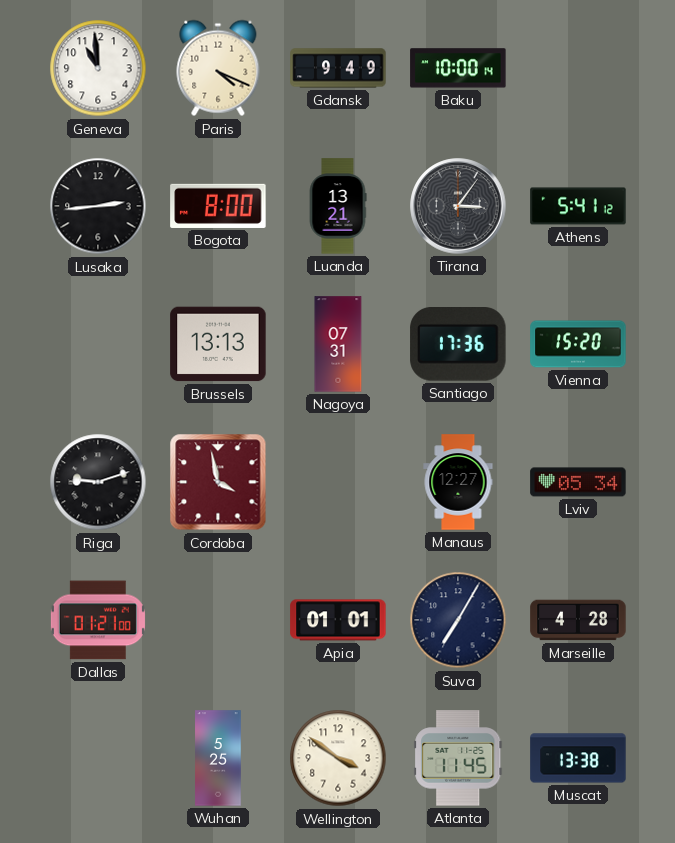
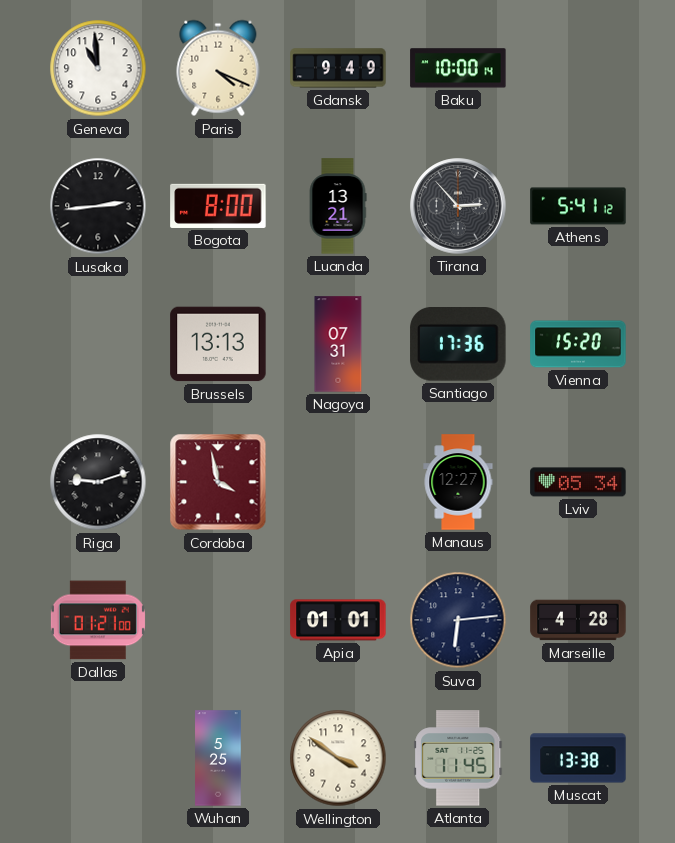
Tirana: 3:06 -> 2:53
Suva: 7:05 -> 6:14
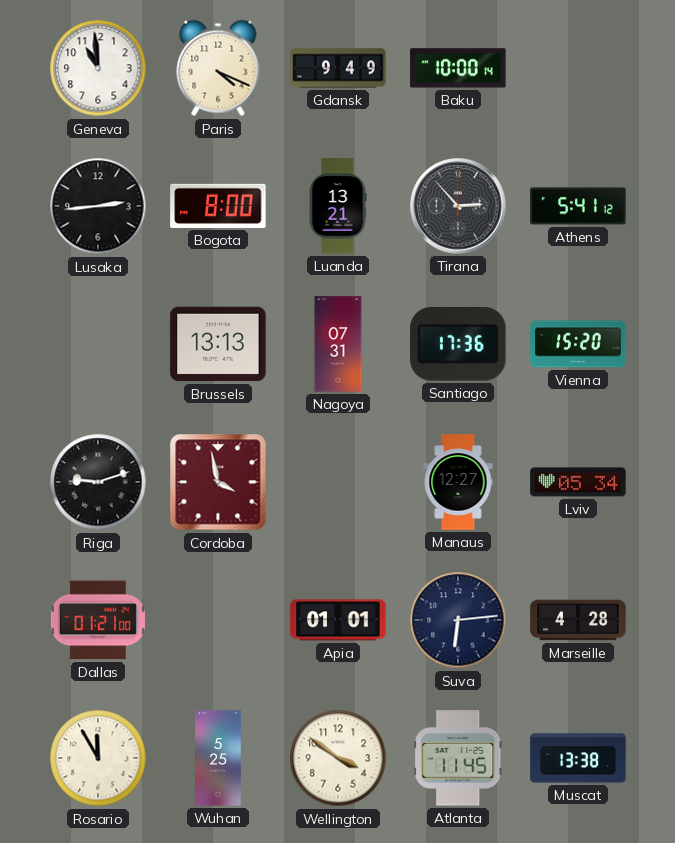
Rosario: none -> 11:55
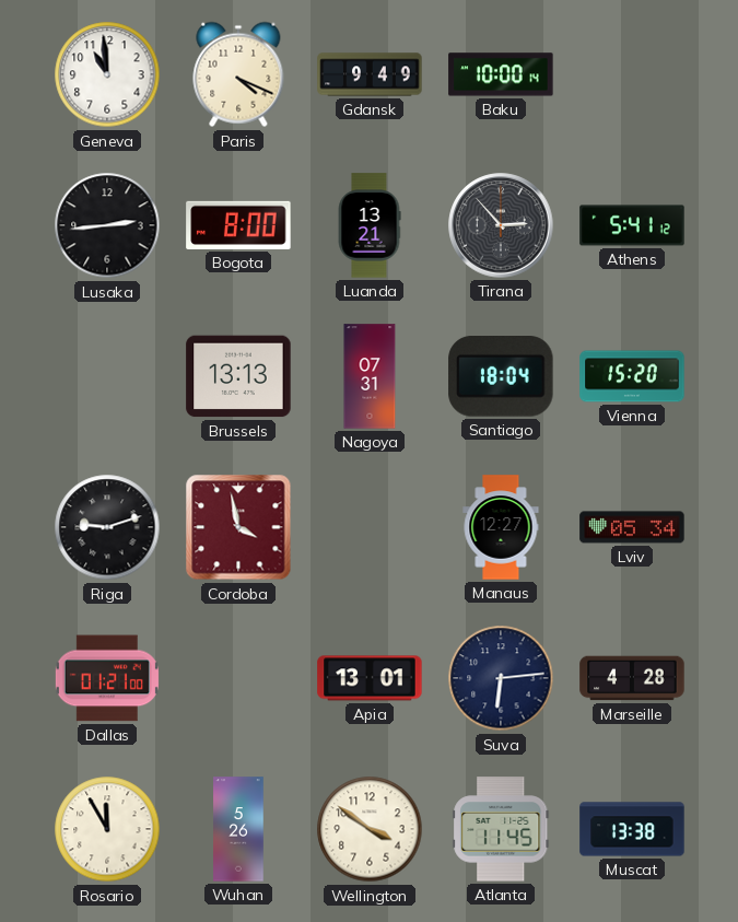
Santiago: 17:36 -> 18:04
Apia: 01:01 -> 13:01
Wuhan: 5:25 -> 5:26
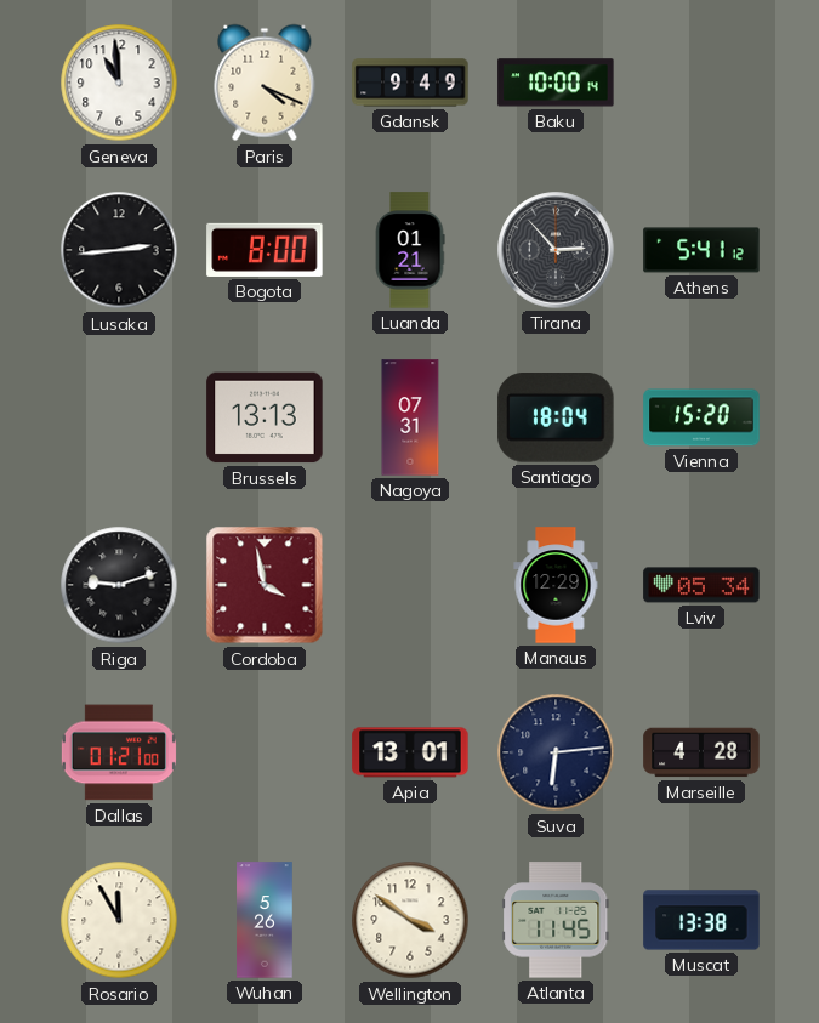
Luanda: 13:21 -> 01:21
Manaus: 12:27 -> 12:29
